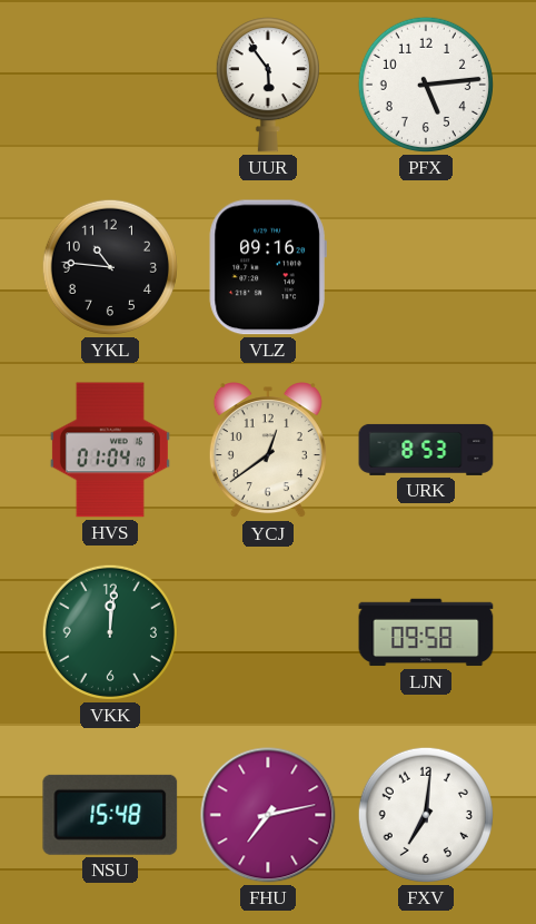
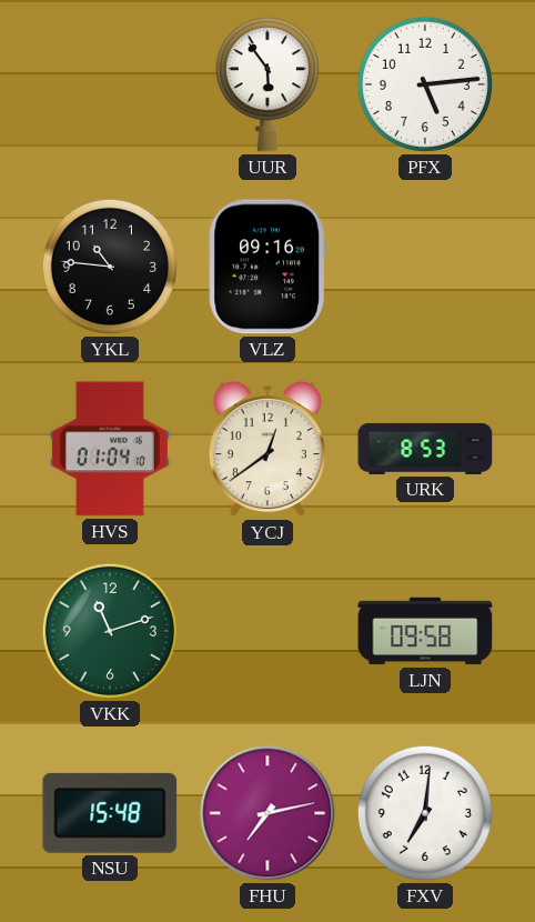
VKK: 12:01 -> 11:12
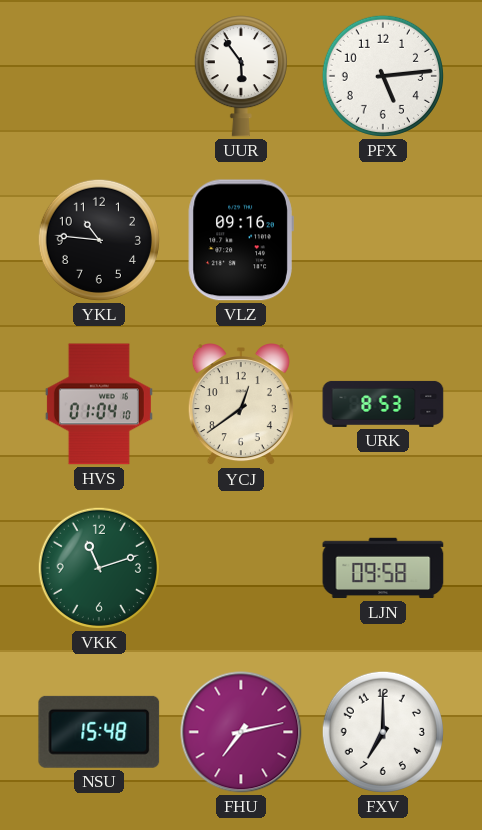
FXV: 7:01 -> 7:00
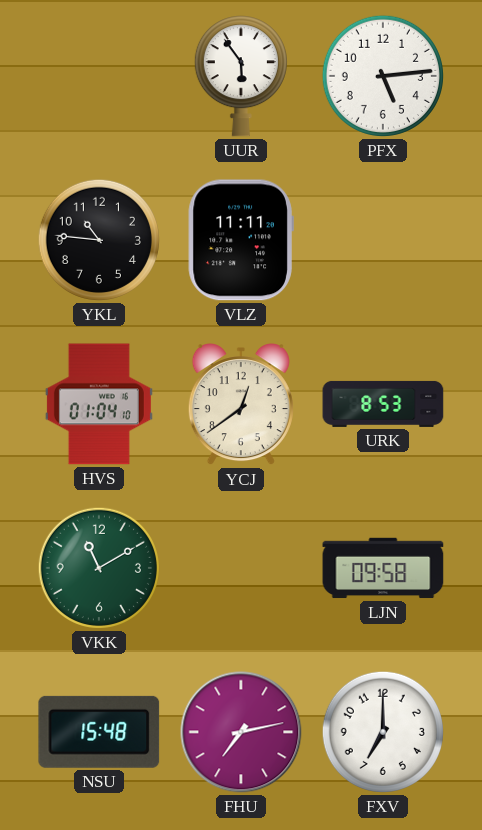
VLZ: 09:16 -> 11:11
VKK: 11:12 -> 11:10
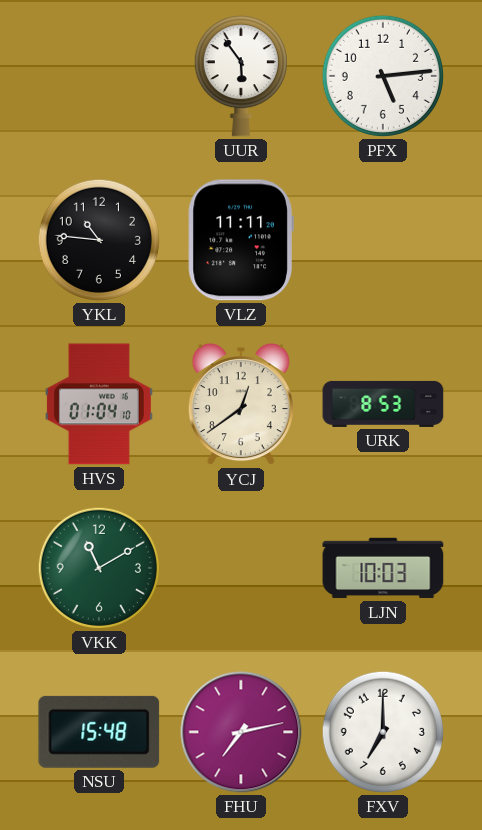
LJN: 09:58 -> 10:03
